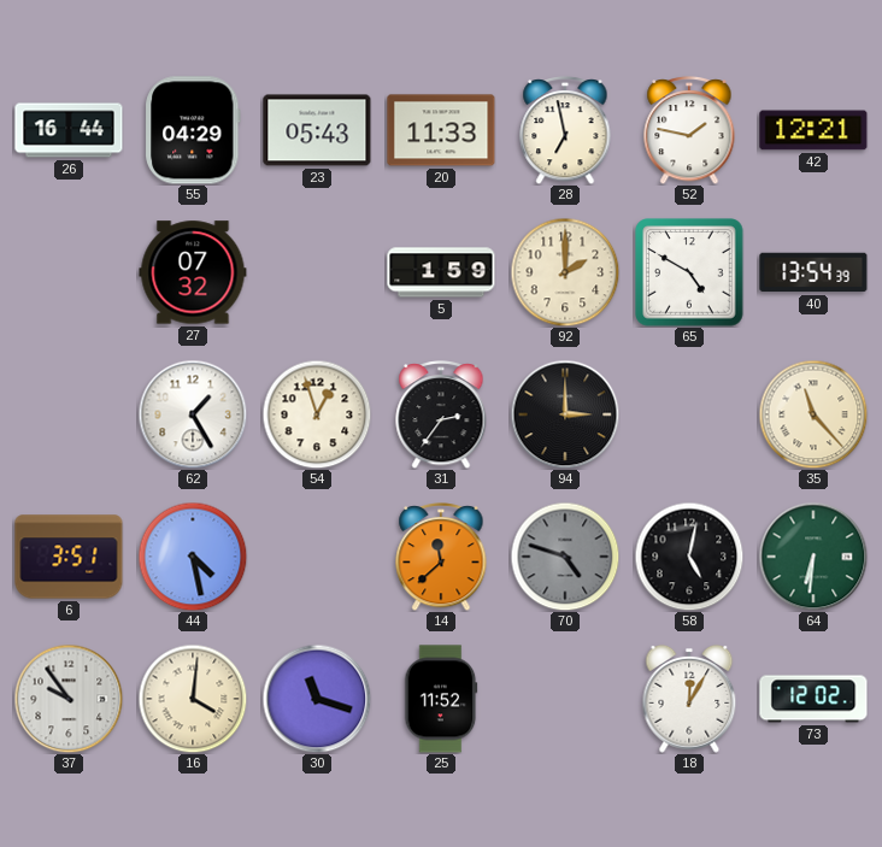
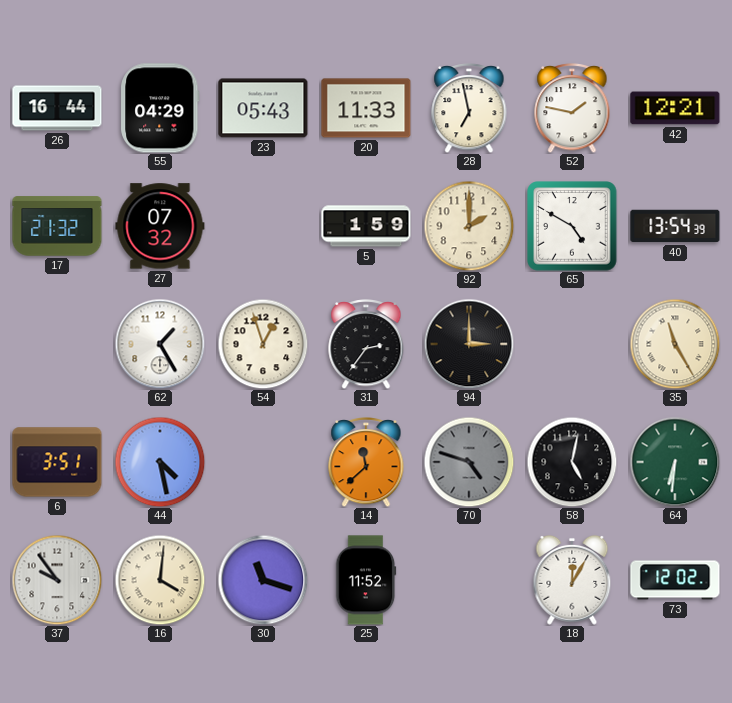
17: none -> 21:32
35: 11:23 -> 11:25
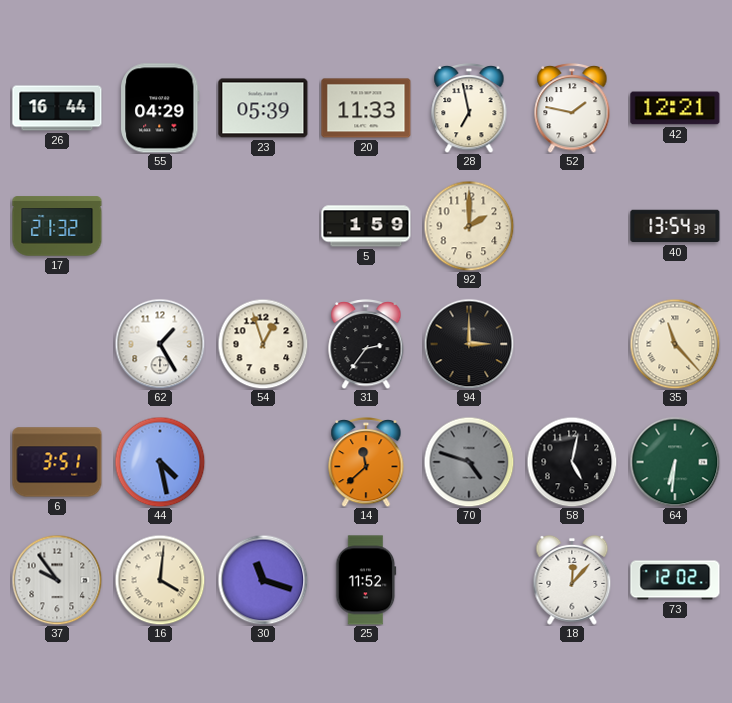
23: 05:43 -> 05:39
27: 07:32 -> none
65: 4:50 -> none
35: 11:25 -> 11:23
18: 12:05 -> 12:07
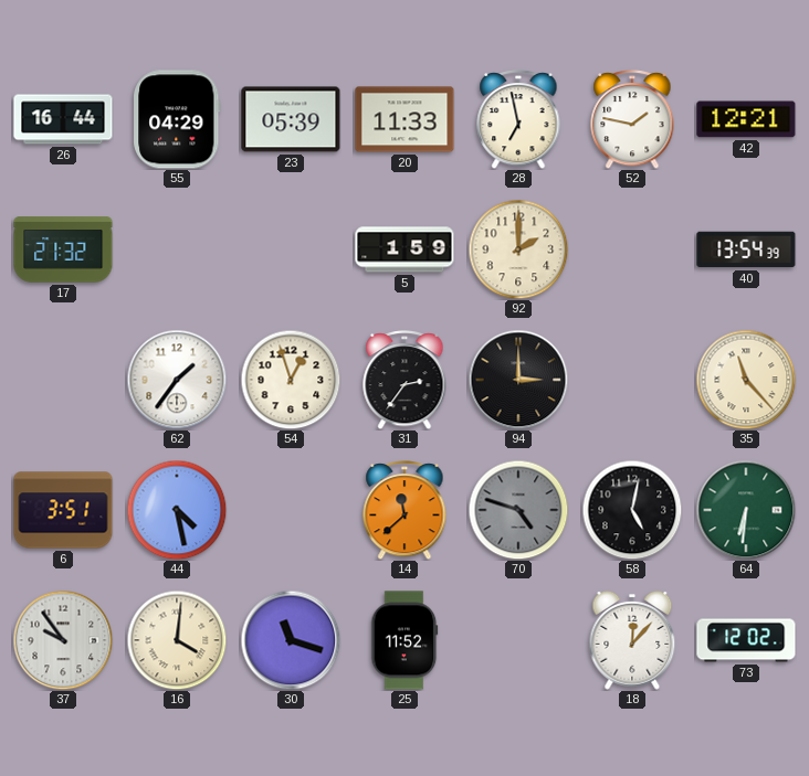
62: 1:25 -> 1:36
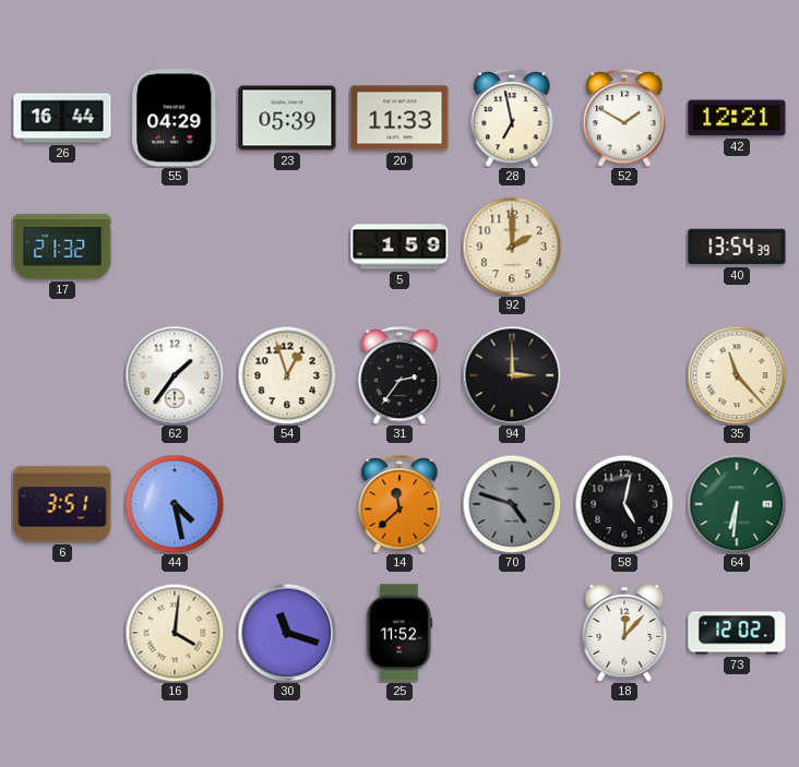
52: 1:47 -> 1:50
37: 9:54 -> none
